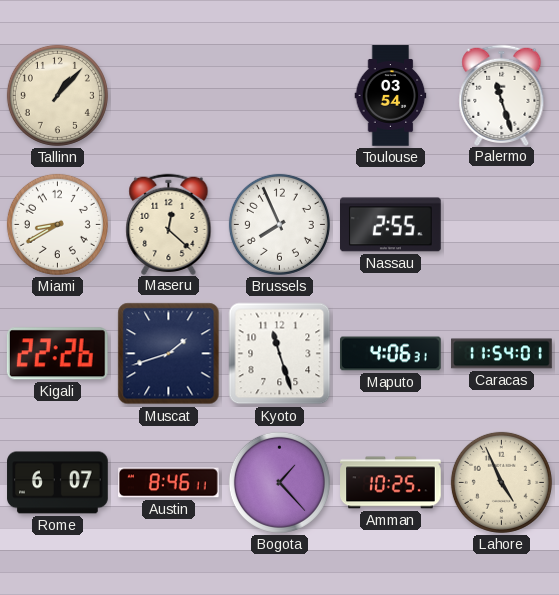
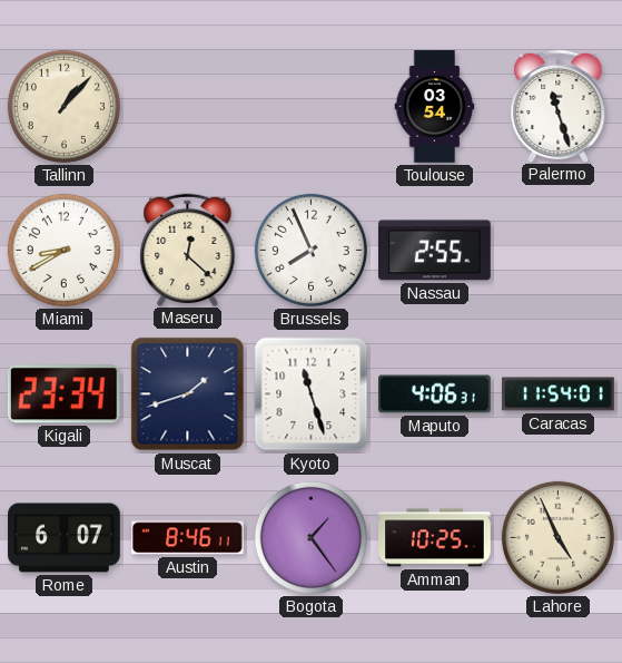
Kigali: 22:26 -> 23:34
Bogota: 1:23 -> 1:24
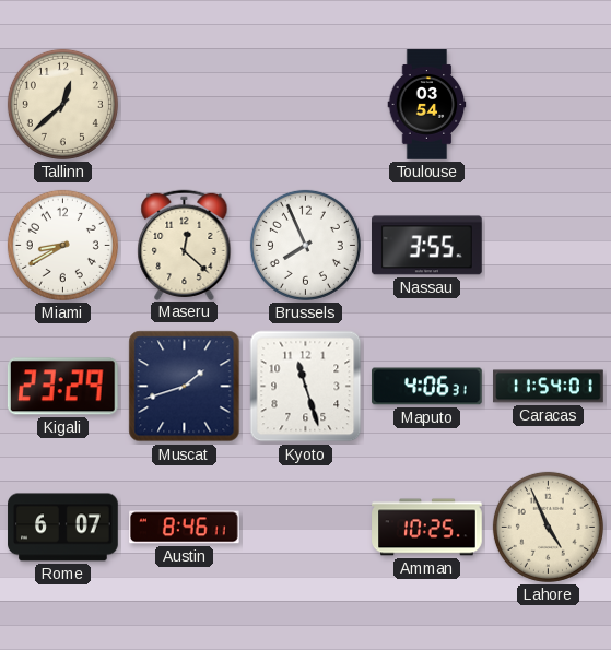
Tallinn: 1:07 -> 12:38
Palermo: 11:27 -> none
Nassau: 2:55 -> 3:55
Kigali: 23:34 -> 23:29
Bogota: 1:24 -> none
